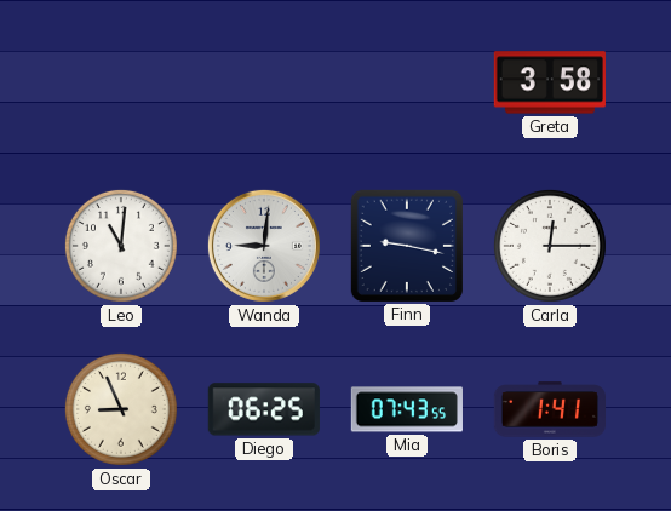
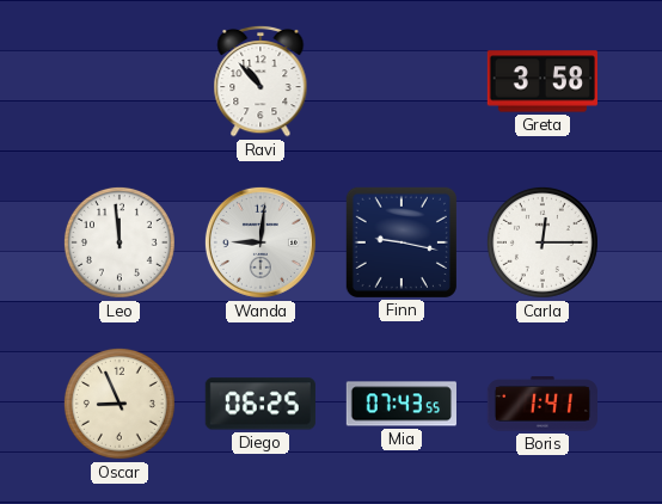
Ravi: none -> 10:53
Leo: 11:01 -> 11:59
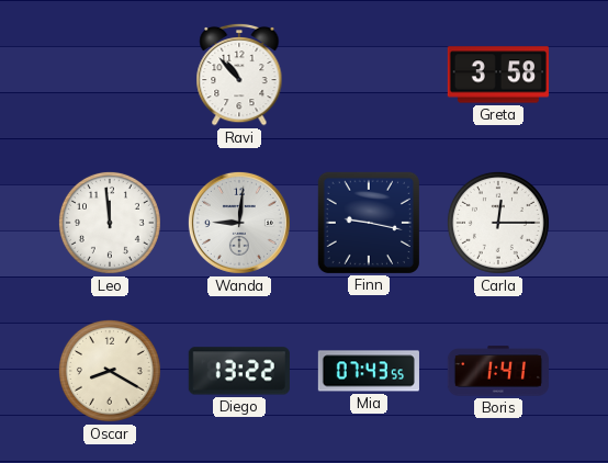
Oscar: 8:56 -> 8:20
Diego: 06:25 -> 13:22
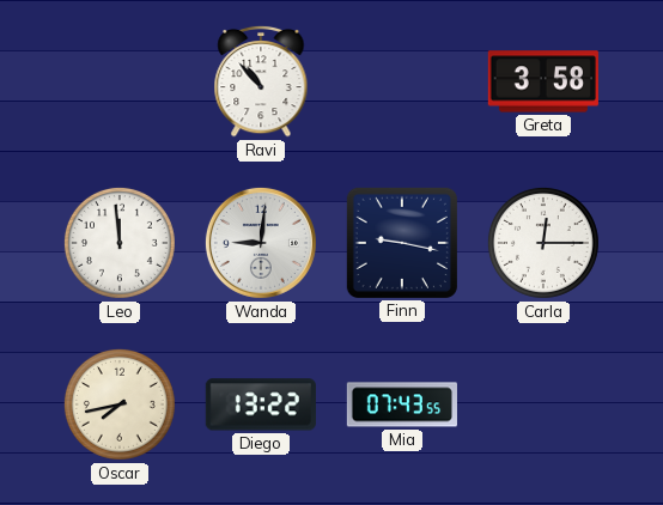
Oscar: 8:20 -> 7:43
Boris: 1:41 -> none
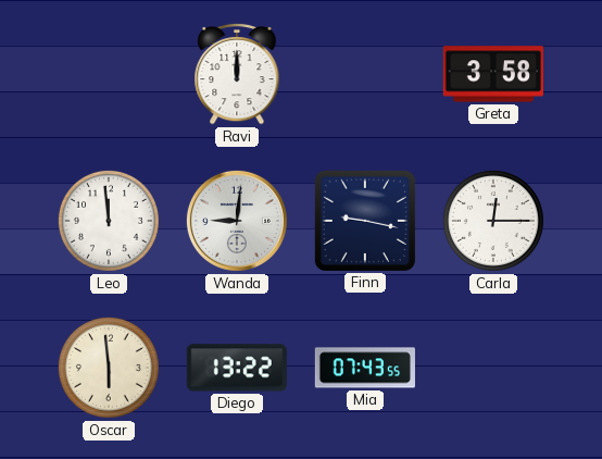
Ravi: 10:53 -> 12:00
Oscar: 7:43 -> 5:59
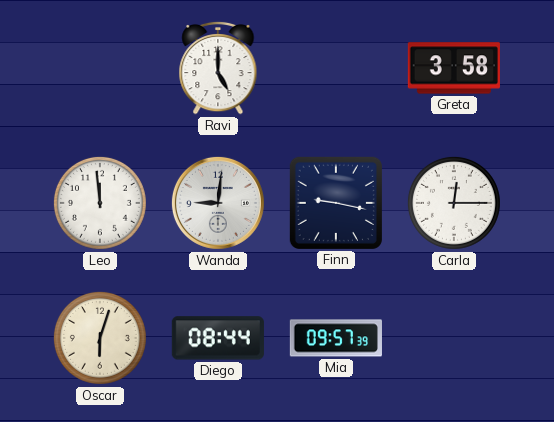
Ravi: 12:00 -> 5:00
Oscar: 5:59 -> 6:03
Diego: 13:22 -> 08:44
Mia: 07:43 -> 09:57
